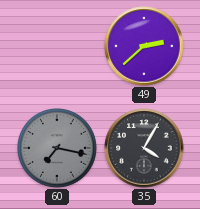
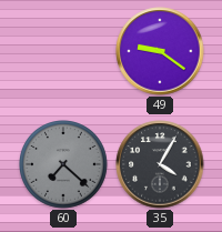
49: 2:38 -> 9:21
60: 7:17 -> 7:22
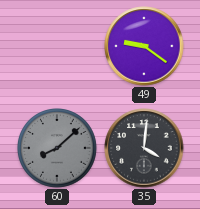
60: 7:22 -> 8:08
35: 4:05 -> 4:01
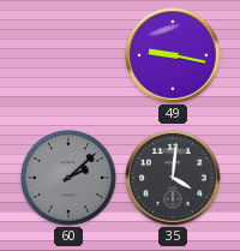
49: 9:21 -> 9:17
60: 8:08 -> 2:08
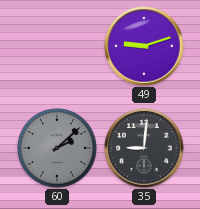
49: 9:17 -> 9:12
35: 4:01 -> 9:01
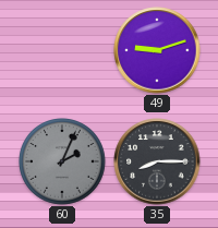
60: 2:08 -> 2:04
35: 9:01 -> 8:15
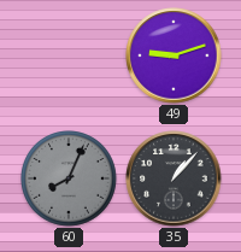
60: 2:04 -> 8:04
35: 8:15 -> 1:07
